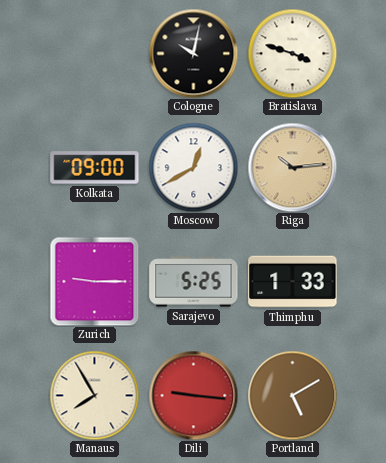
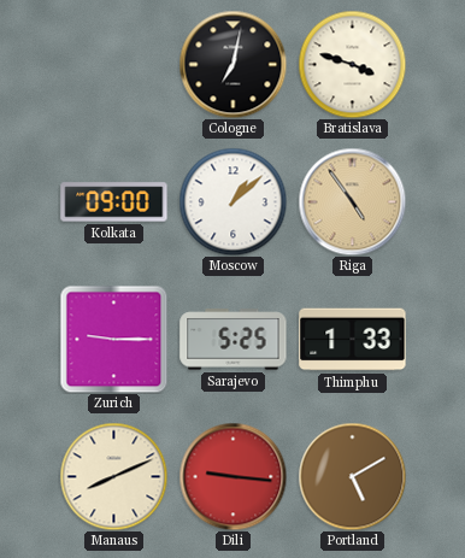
Cologne: 10:02 -> 7:02
Moscow: 12:40 -> 1:08
Riga: 10:14 -> 4:54
Manaus: 7:55 -> 8:11
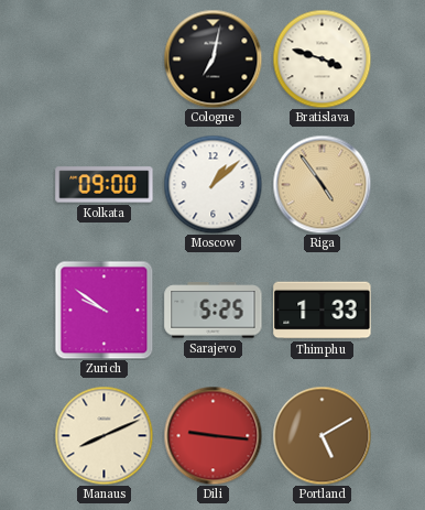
Zurich: 9:15 -> 9:51
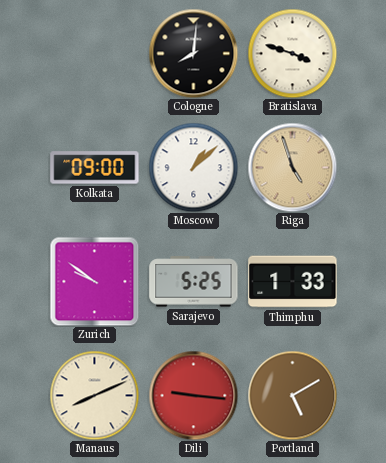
Cologne: 7:02 -> 8:01
Riga: 4:54 -> 4:57
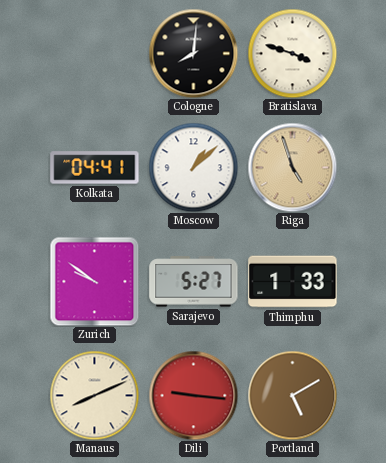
Kolkata: 09:00 -> 04:41
Sarajevo: 5:25 -> 5:27
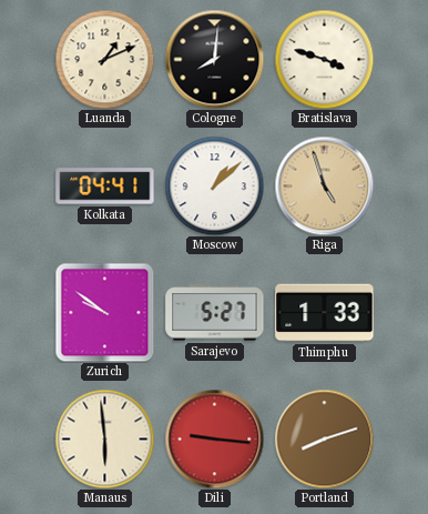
Luanda: none -> 1:11
Manaus: 8:11 -> 5:59
Portland: 5:10 -> 8:12
